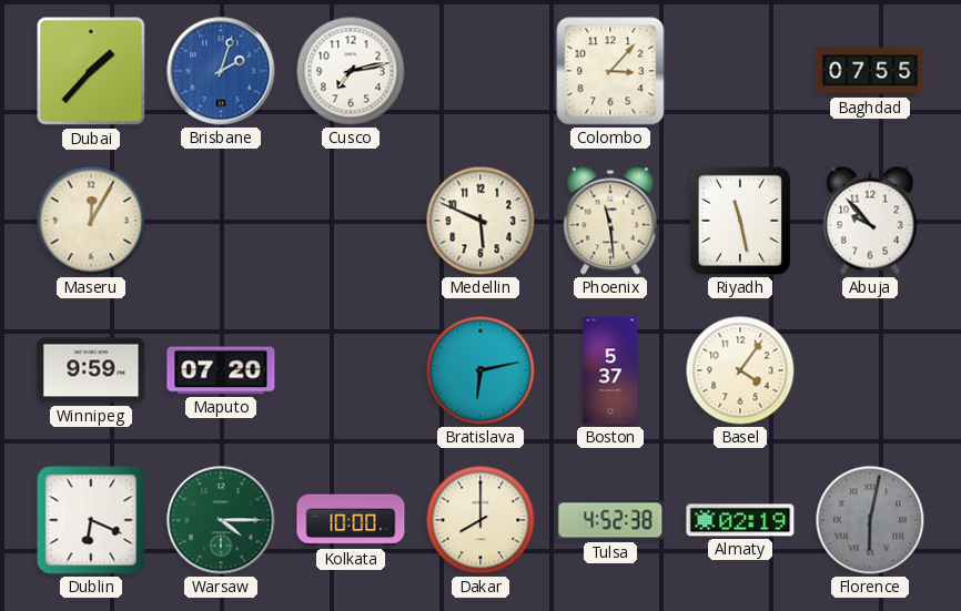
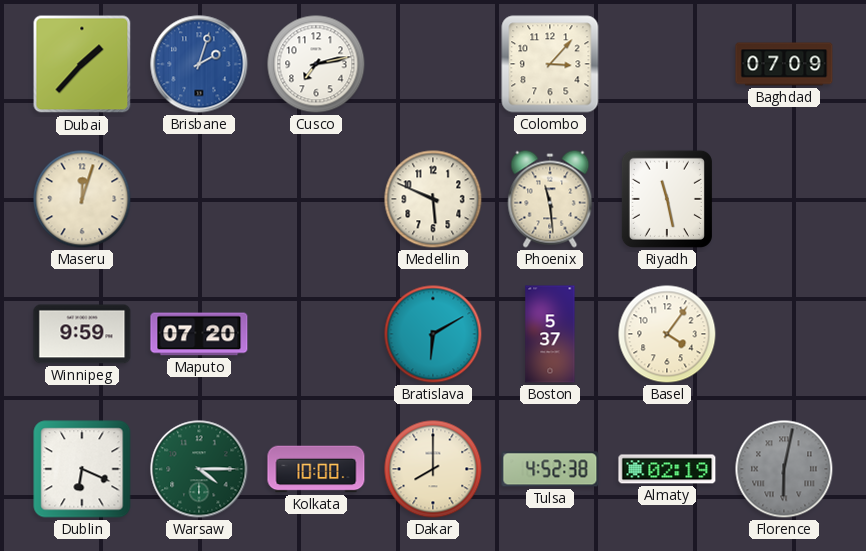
Baghdad: 07:55 -> 07:09
Maseru: 12:05 -> 12:03
Abuja: 9:53 -> none
Bratislava: 6:13 -> 6:10
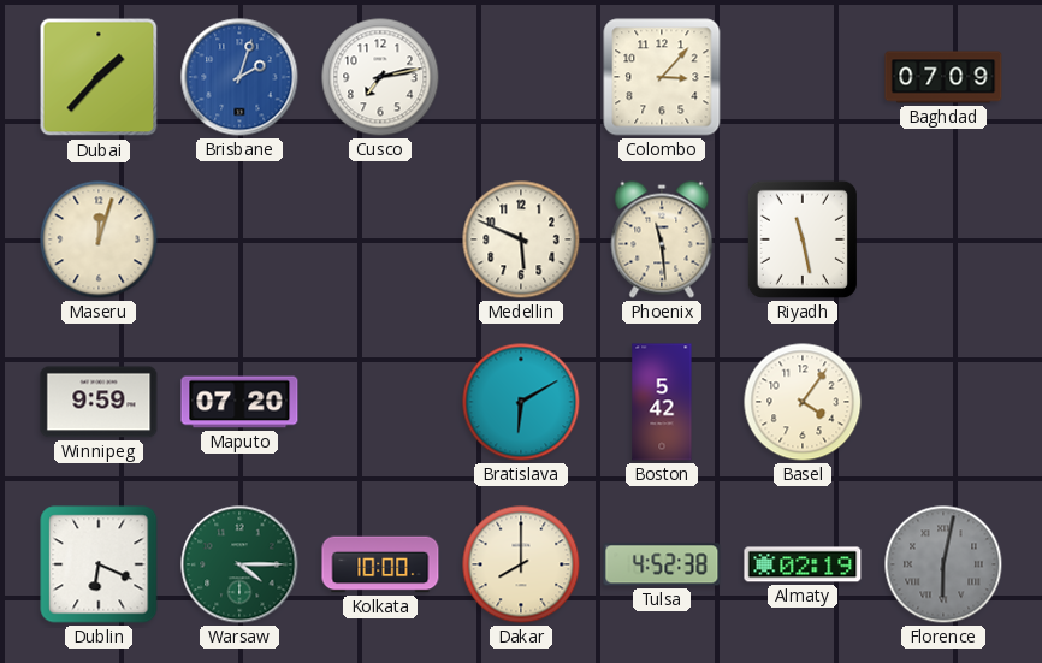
Boston: 5:37 -> 5:42
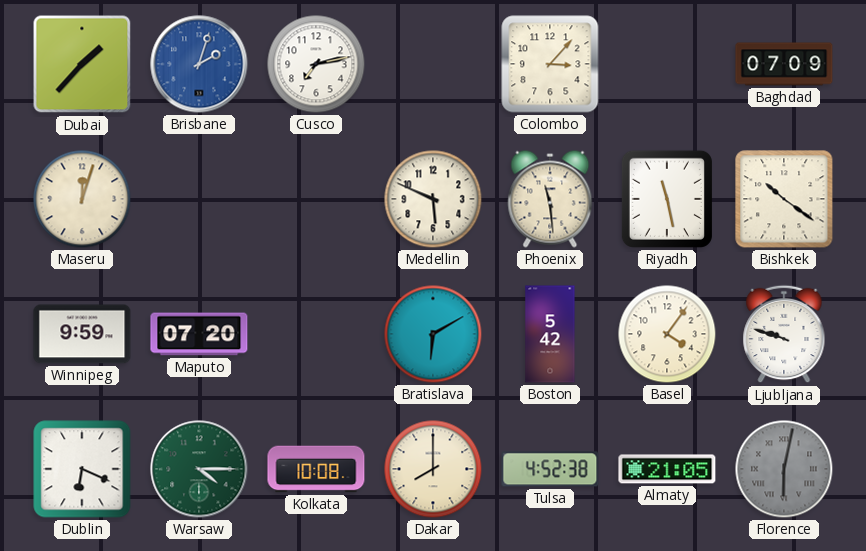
Bishkek: none -> 10:21
Ljubljana: none -> 9:48
Kolkata: 10:00 -> 10:08
Almaty: 02:19 -> 21:05
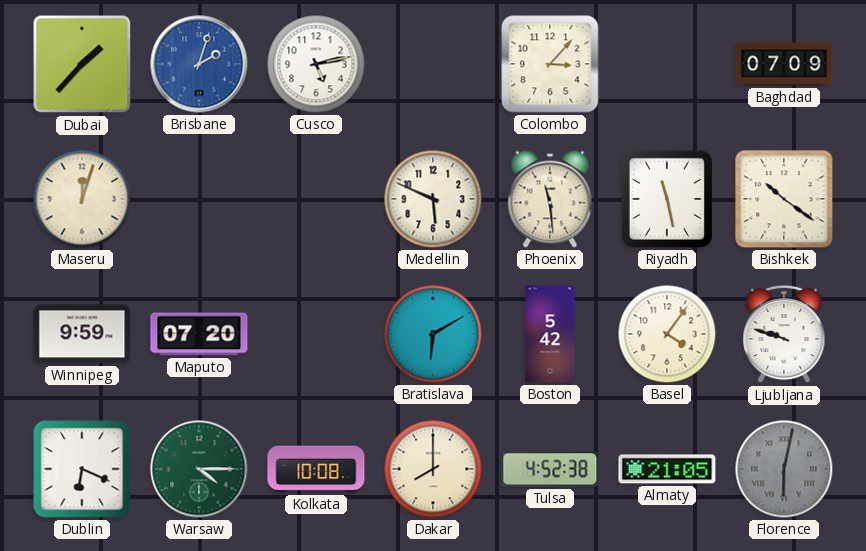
Cusco: 7:13 -> 5:13
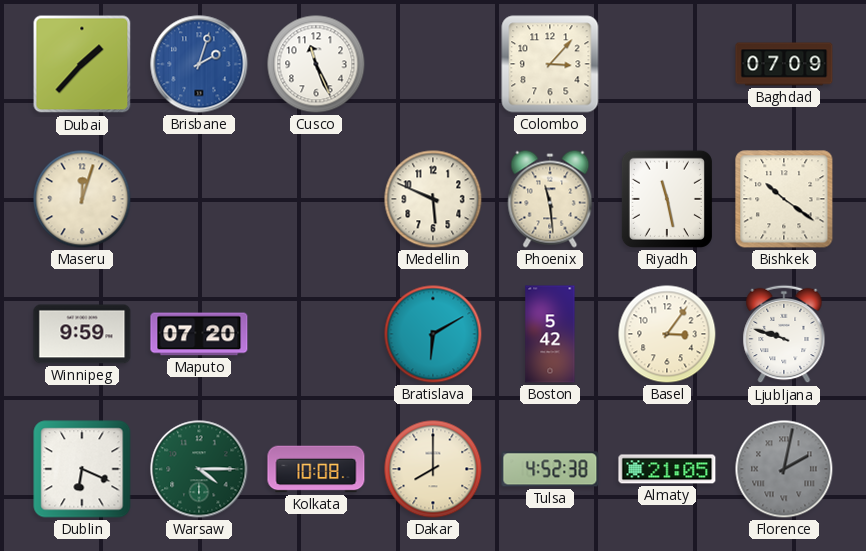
Cusco: 5:13 -> 11:26
Basel: 4:06 -> 3:06
Florence: 6:02 -> 2:02
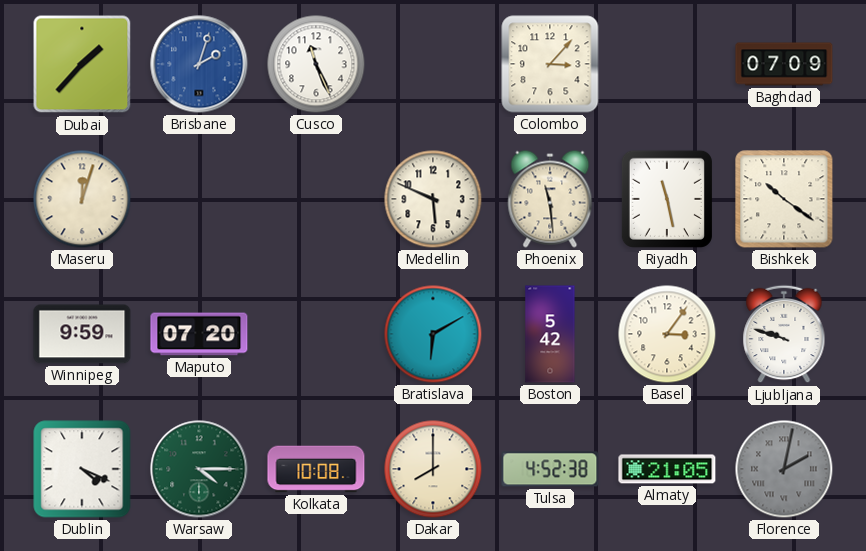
Dublin: 6:19 -> 4:19
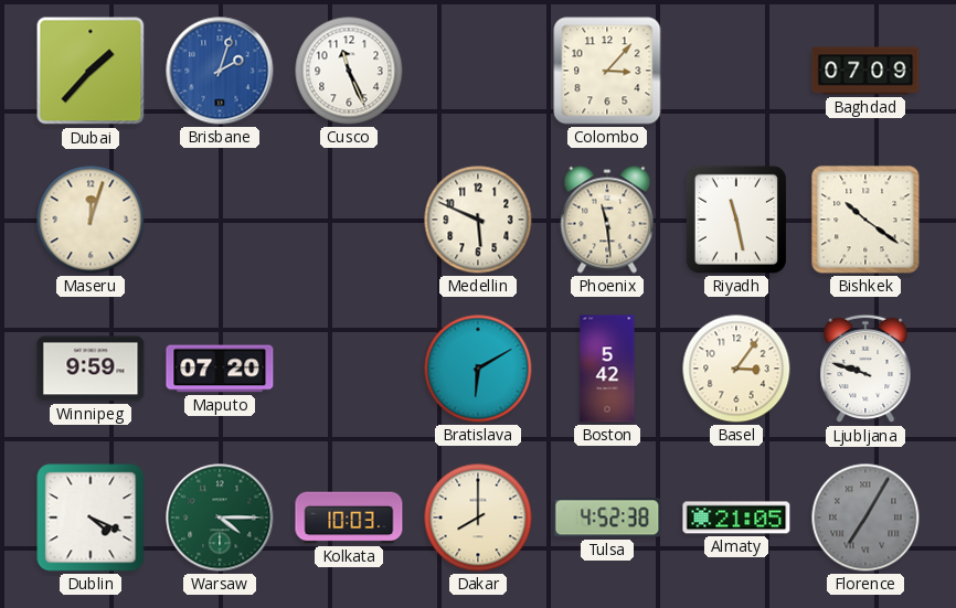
Kolkata: 10:08 -> 10:03
Florence: 2:02 -> 7:05
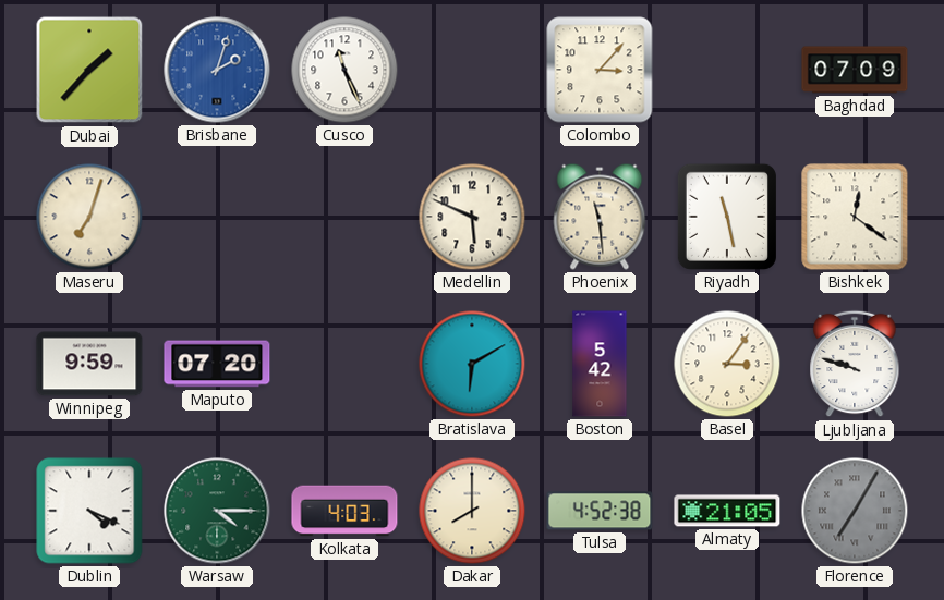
Maseru: 12:03 -> 7:03
Bishkek: 10:21 -> 12:21
Kolkata: 10:03 -> 4:03
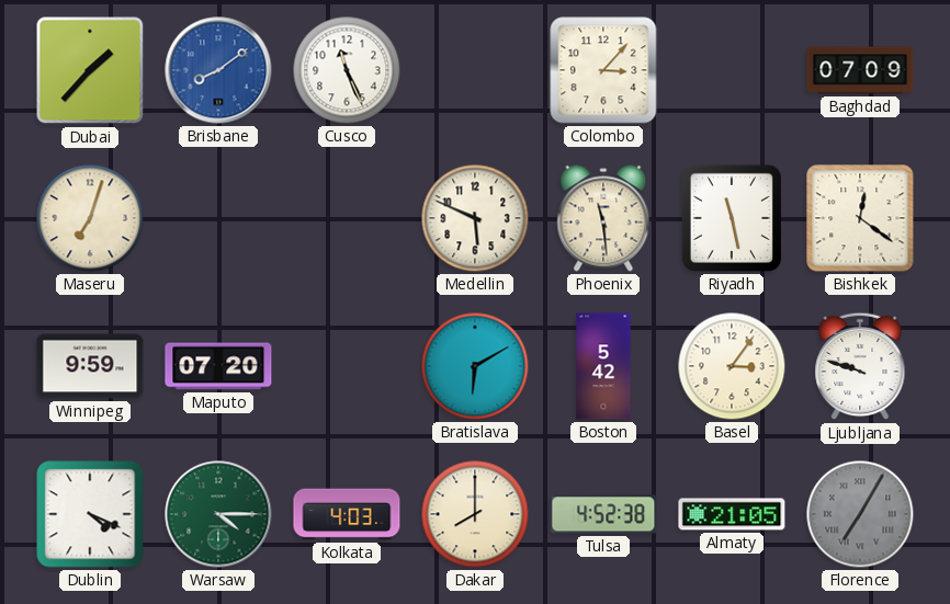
Brisbane: 2:03 -> 8:09
